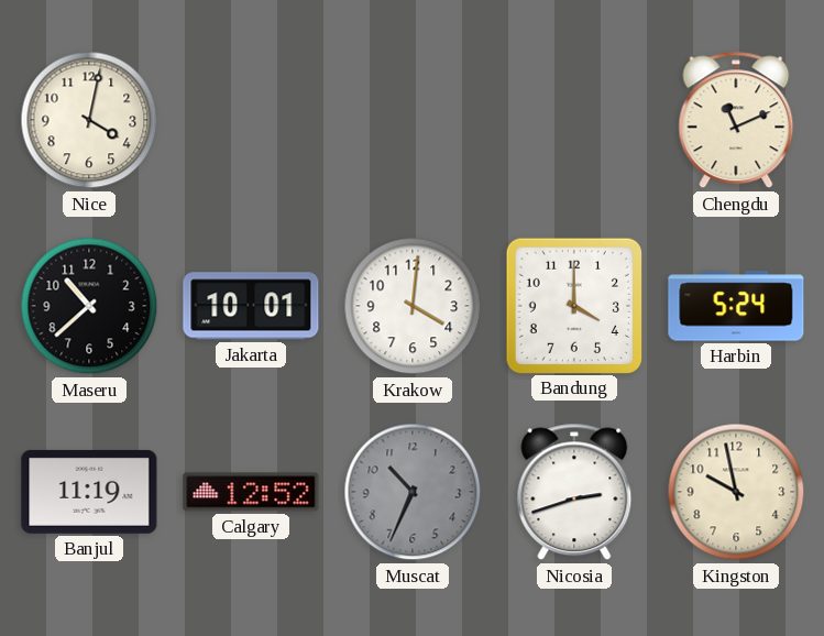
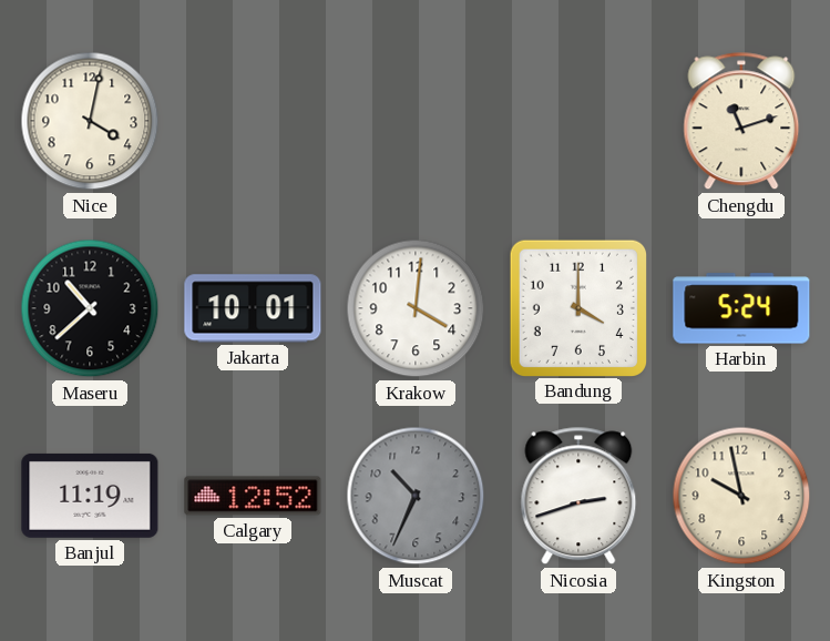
Chengdu: 11:11 -> 11:12
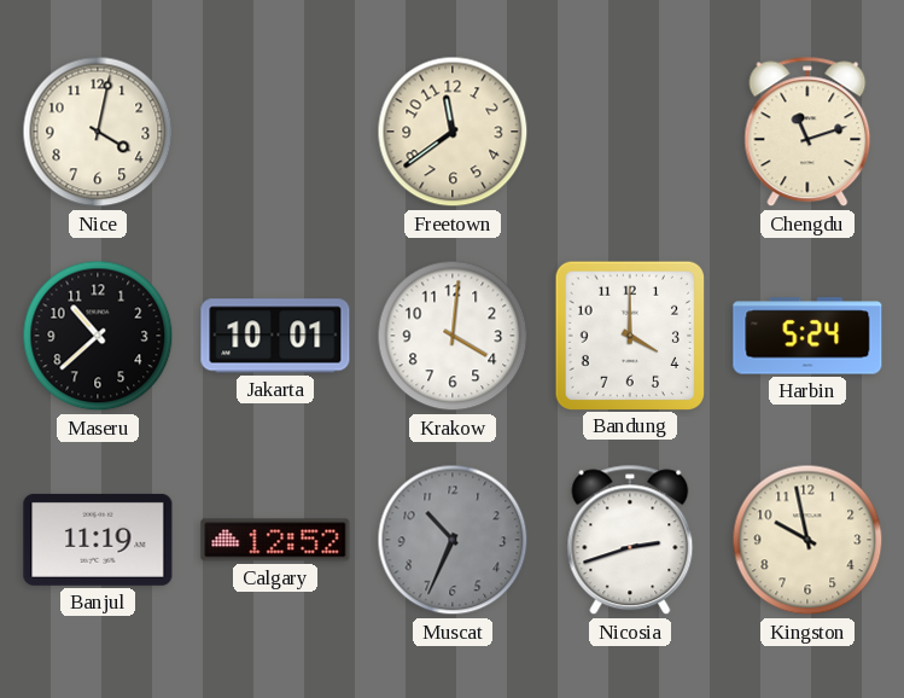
Freetown: none -> 11:39
